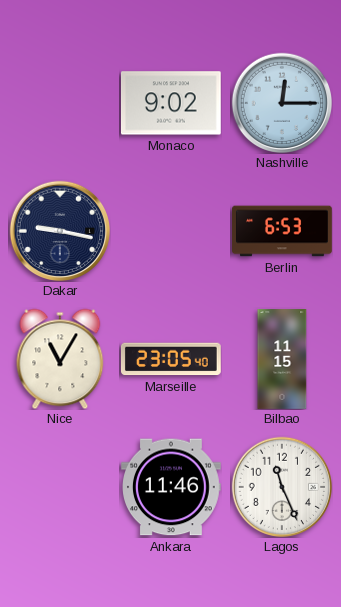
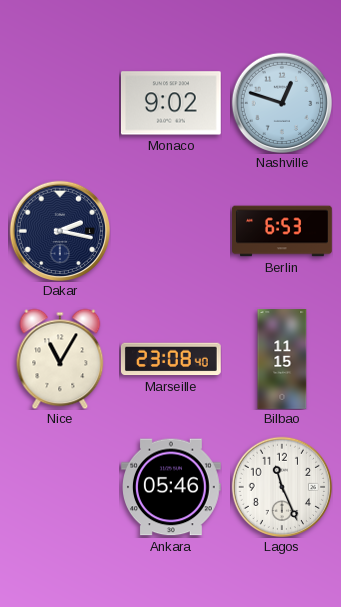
Nashville: 12:15 -> 12:48
Dakar: 9:17 -> 2:17
Marseille: 23:05 -> 23:08
Ankara: 11:46 -> 05:46
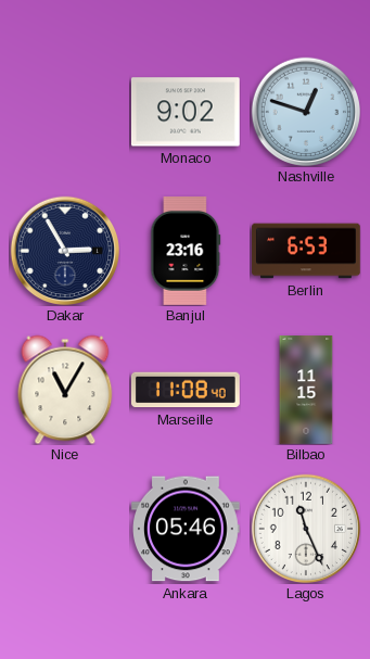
Dakar: 2:17 -> 2:55
Banjul: none -> 23:16
Marseille: 23:08 -> 11:08
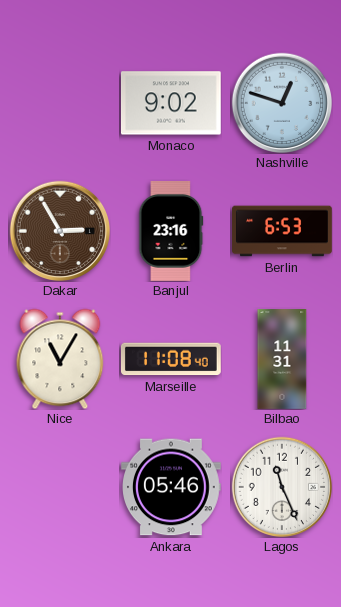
Dakar dial: navy -> brown
Bilbao: 11:15 -> 11:31
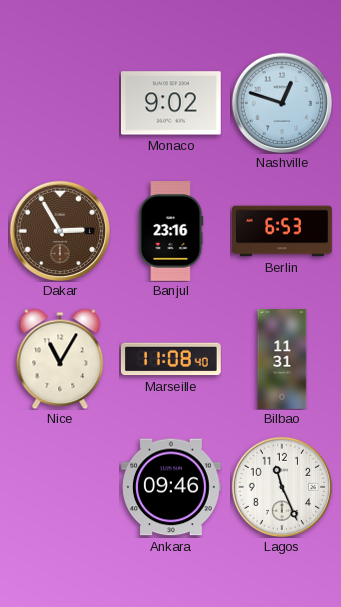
Ankara: 05:46 -> 09:46
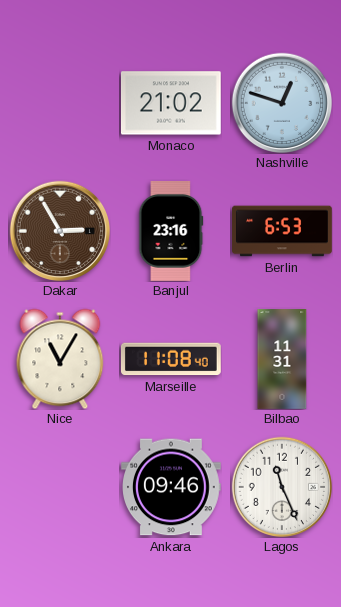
Monaco: 9:02 -> 21:02
